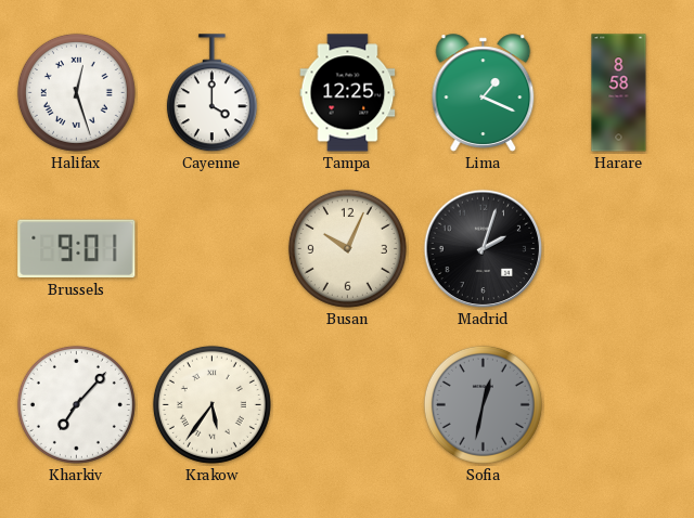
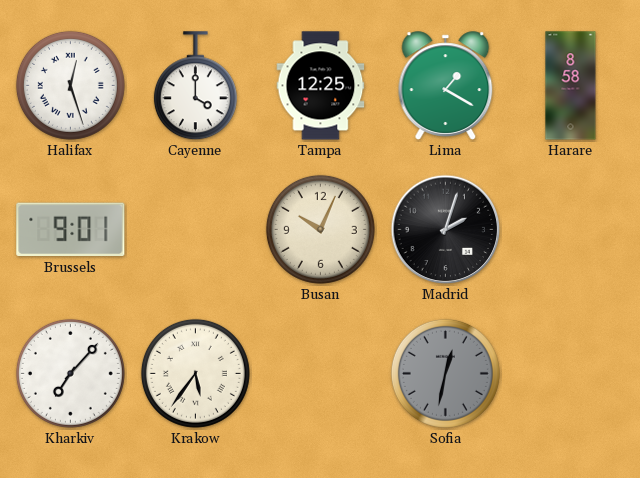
Lima: 1:19 -> 1:20
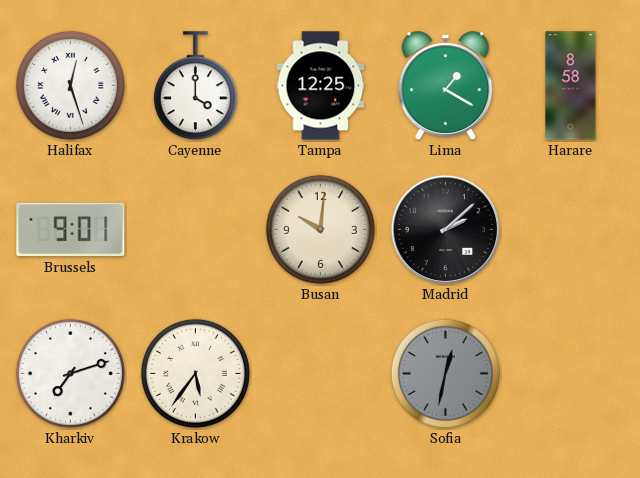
Busan: 10:04 -> 10:01
Madrid: 2:03 -> 2:08
Kharkiv: 7:07 -> 7:12
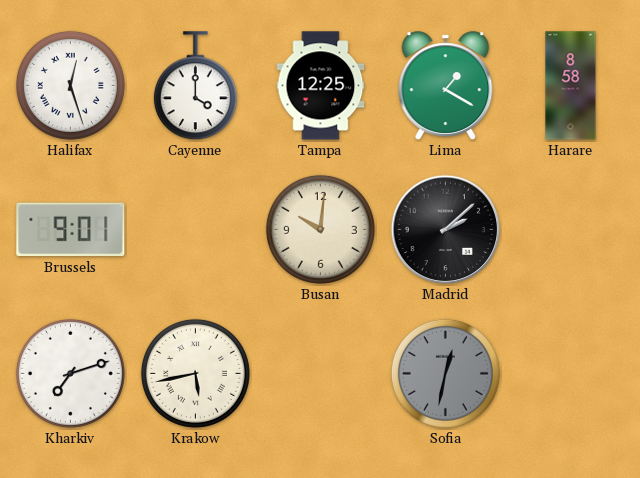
Krakow: 5:36 -> 5:43
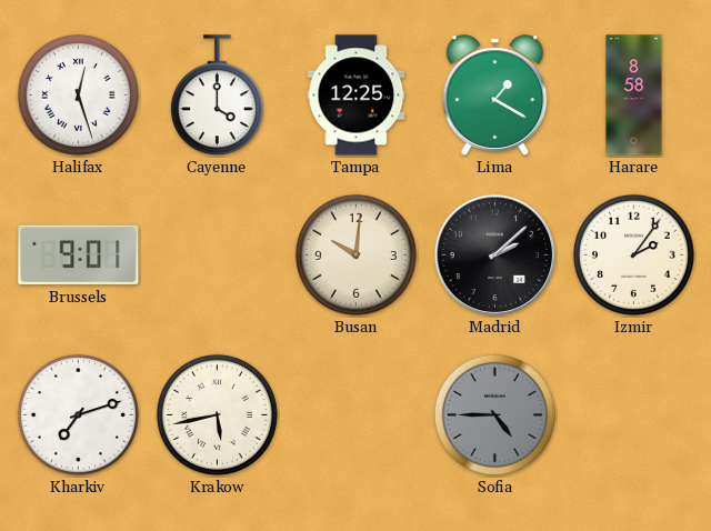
Izmir: none -> 2:06
Sofia: 12:32 -> 4:45
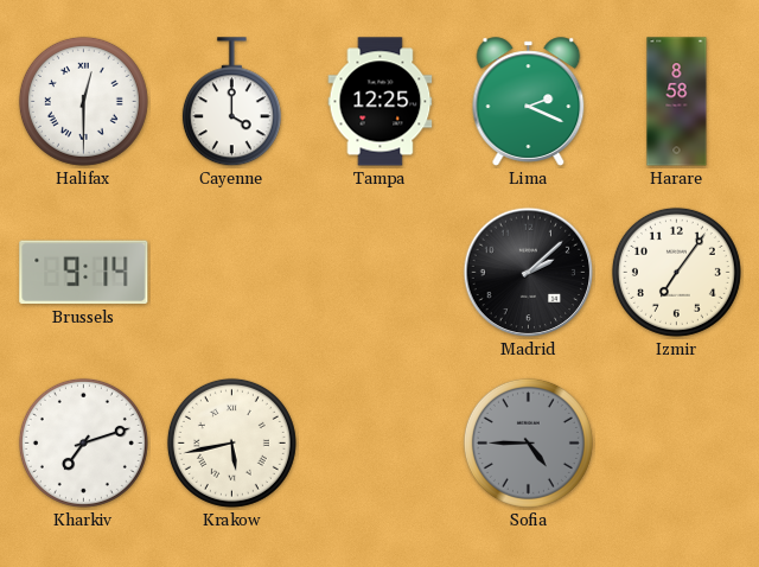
Halifax: 12:27 -> 12:30
Lima: 1:20 -> 2:19
Brussels: 9:01 -> 9:14
Busan: 10:01 -> none
Izmir: 2:06 -> 7:06
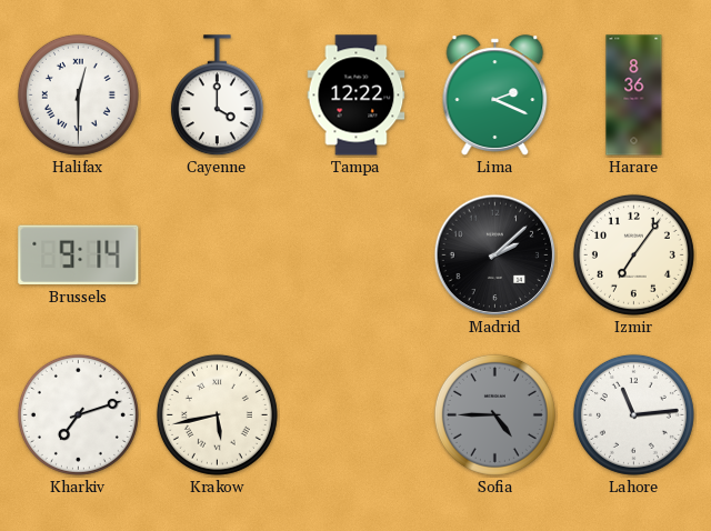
Tampa: 12:25 -> 12:22
Harare: 8:58 -> 8:36
Lahore: none -> 11:14
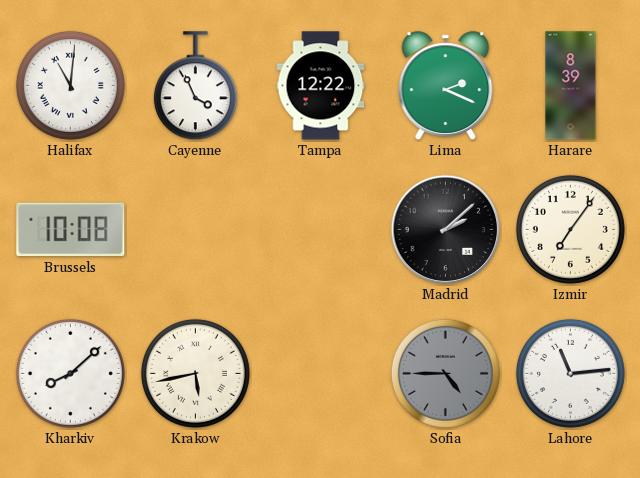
Halifax: 12:30 -> 11:01
Cayenne: 4:00 -> 3:56
Harare: 8:36 -> 8:39
Brussels: 9:14 -> 10:08
Kharkiv: 7:12 -> 8:08
